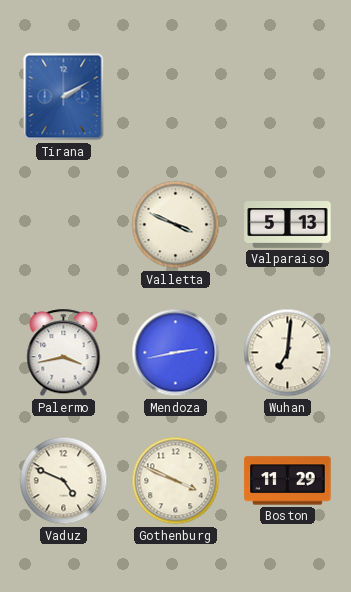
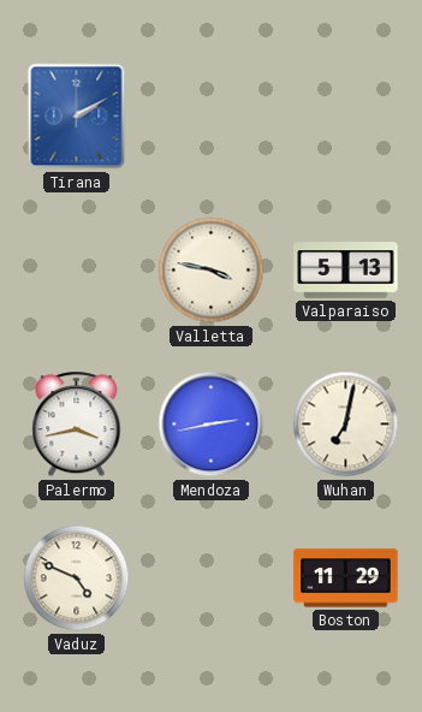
Valletta: 3:49 -> 3:47
Wuhan: 7:01 -> 7:02
Gothenburg: 3:49 -> none
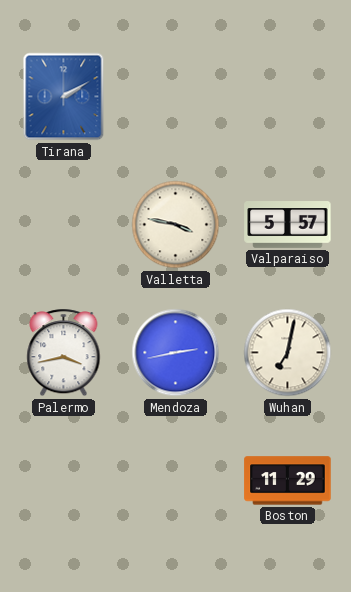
Valparaiso: 5:13 -> 5:57
Vaduz: 4:49 -> none
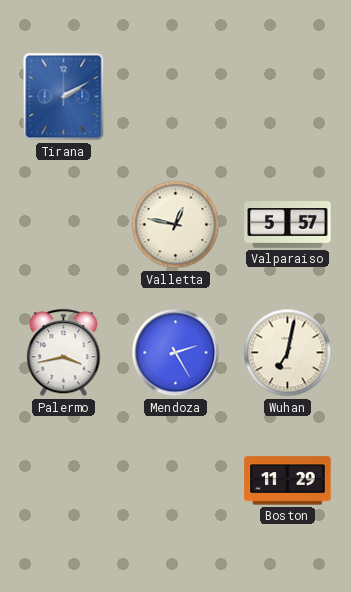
Valletta: 3:47 -> 12:47
Mendoza: 2:43 -> 2:25
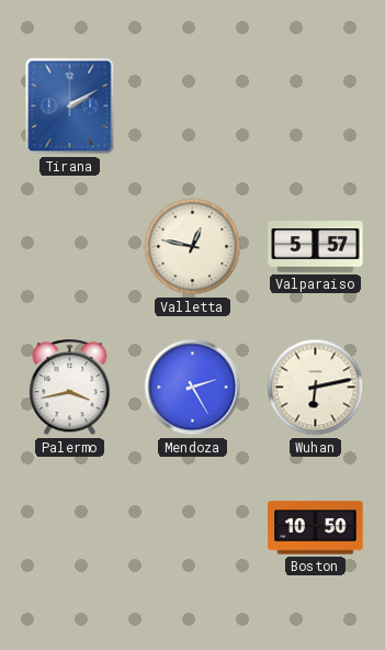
Wuhan: 7:02 -> 6:13
Boston: 11:29 -> 10:50
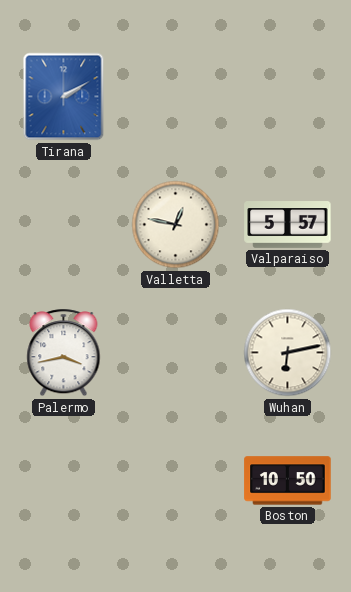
Mendoza: 2:25 -> none
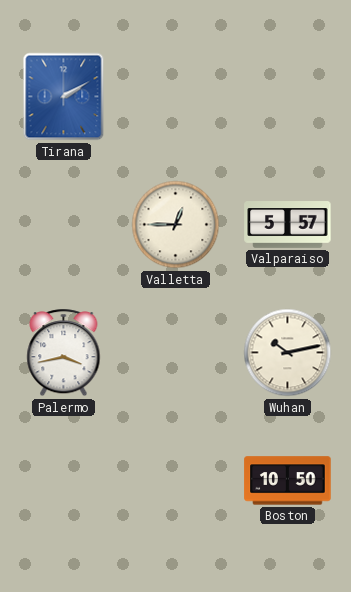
Valletta: 12:47 -> 12:45
Wuhan: 6:13 -> 10:13
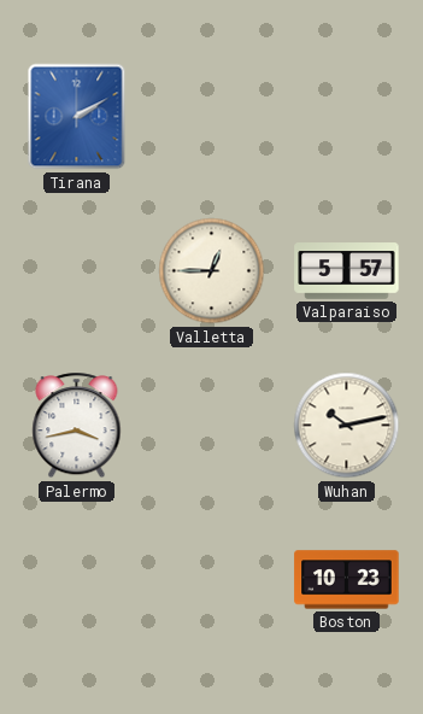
Boston: 10:50 -> 10:23
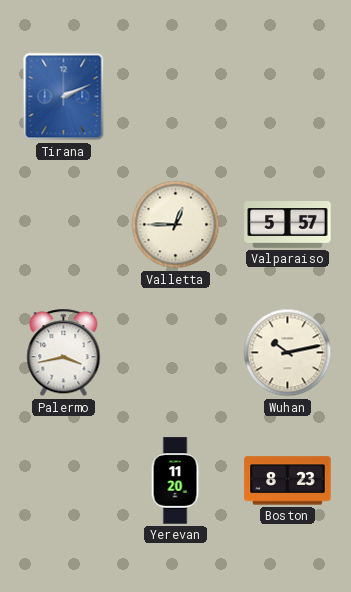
Tirana: 2:10 -> 2:11
Yerevan: none -> 11:20
Boston: 10:23 -> 8:23
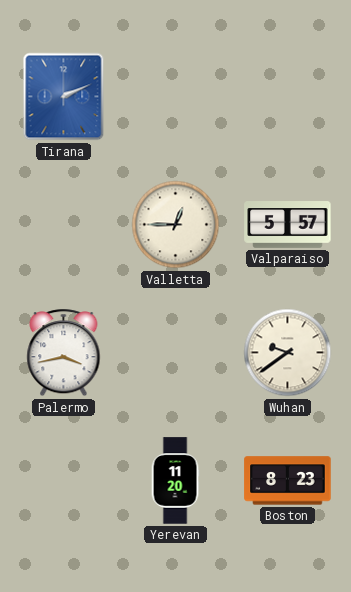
Wuhan: 10:13 -> 9:39
